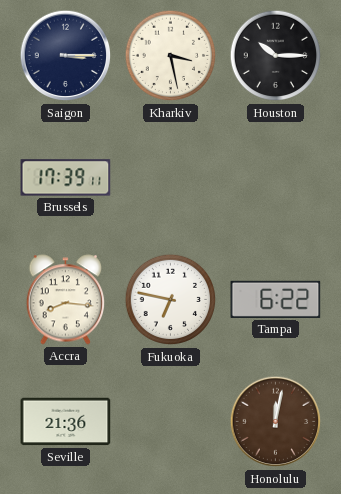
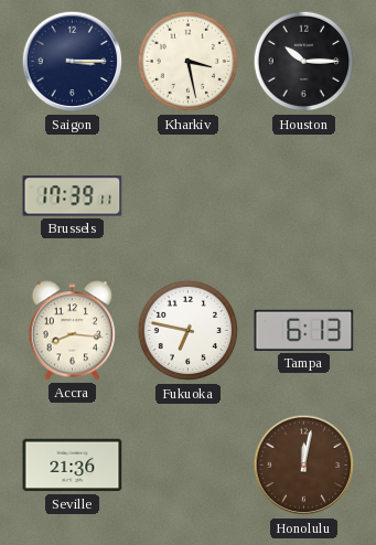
Tampa: 6:22 -> 6:13
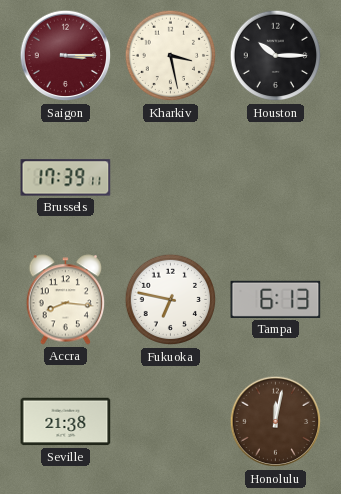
Saigon dial: navy -> burgundy
Seville: 21:36 -> 21:38
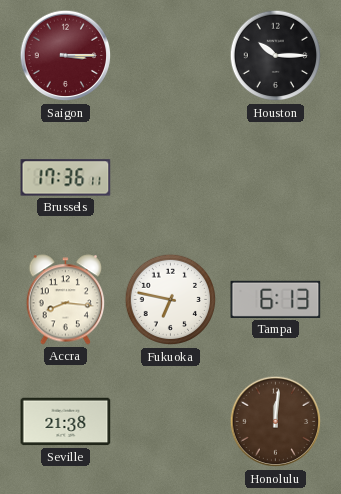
Kharkiv: 3:28 -> none
Brussels: 17:39 -> 17:36
Honolulu: 12:02 -> 12:01
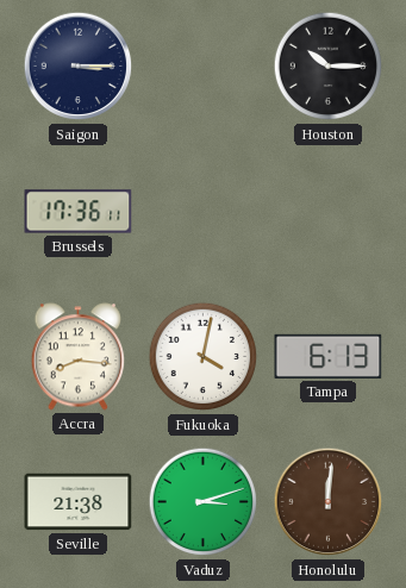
Saigon dial: burgundy -> navy
Fukuoka: 6:47 -> 4:02
Vaduz: none -> 3:12
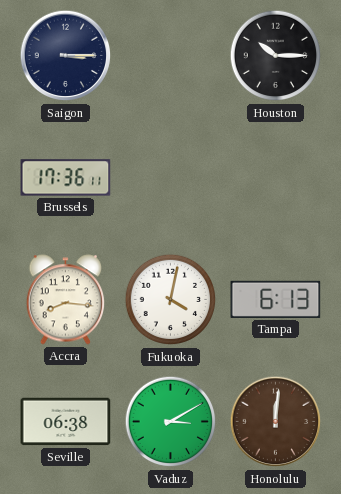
Seville: 21:38 -> 06:38
Vaduz: 3:12 -> 3:10
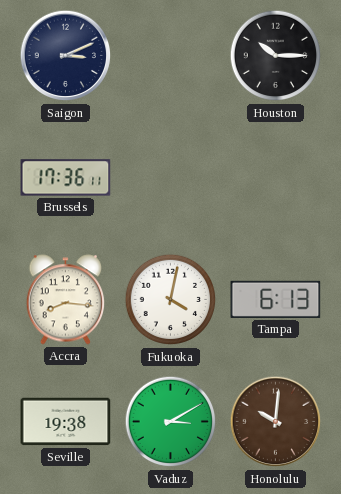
Saigon: 3:15 -> 3:11
Seville: 06:38 -> 19:38
Honolulu: 12:01 -> 10:01
